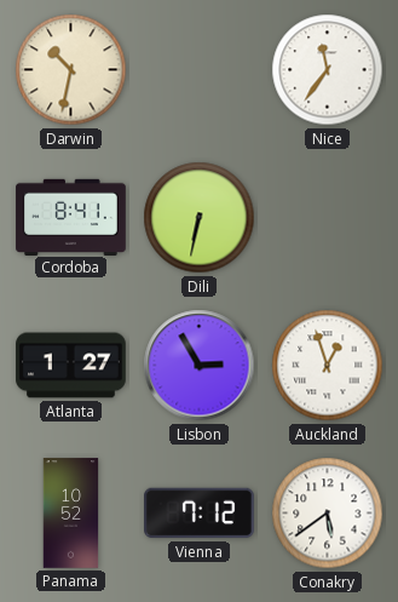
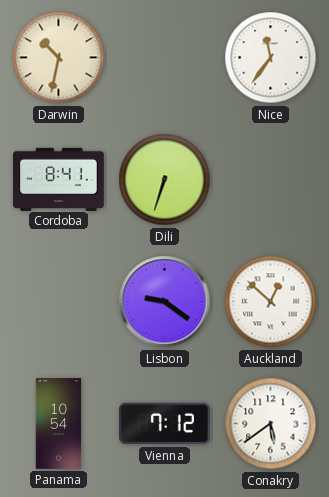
Dili: 6:32 -> 6:33
Atlanta: 1:27 -> none
Lisbon: 2:55 -> 9:21
Auckland: 12:57 -> 12:52
Panama: 10:52 -> 10:54
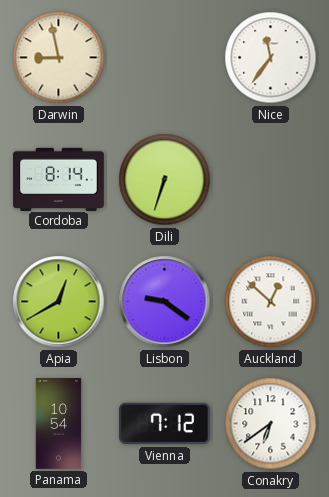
Darwin: 10:32 -> 8:58
Cordoba: 8:41 -> 8:14
Apia: none -> 12:40
Conakry: 5:39 -> 6:39
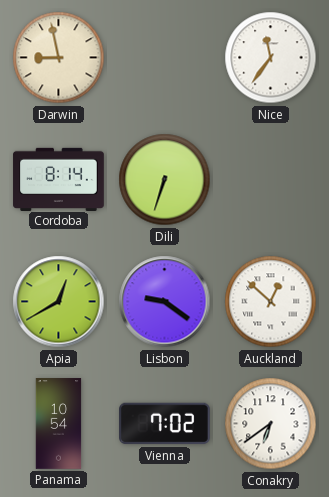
Vienna: 7:12 -> 7:02
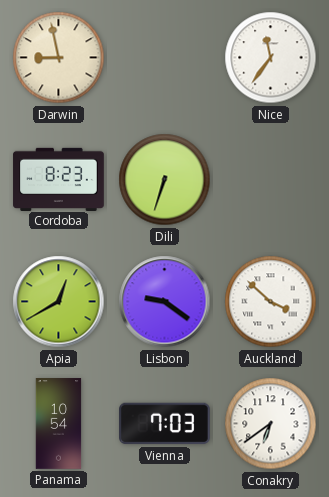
Cordoba: 8:14 -> 8:23
Auckland: 12:52 -> 3:52
Vienna: 7:02 -> 7:03
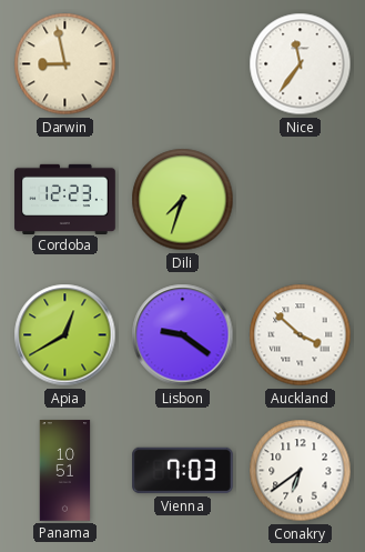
Cordoba: 8:23 -> 12:23
Dili: 6:33 -> 7:33
Panama: 10:54 -> 10:51
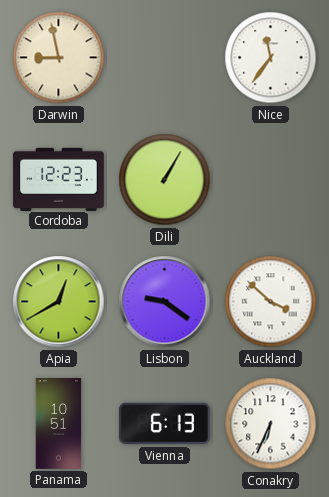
Dili: 7:33 -> 1:05
Vienna: 7:03 -> 6:13
Conakry: 6:39 -> 6:34
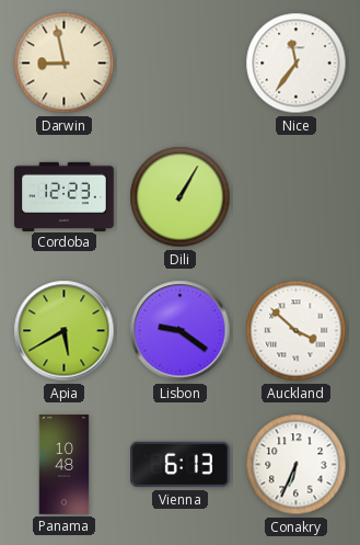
Apia: 12:40 -> 5:40
Panama: 10:51 -> 10:48
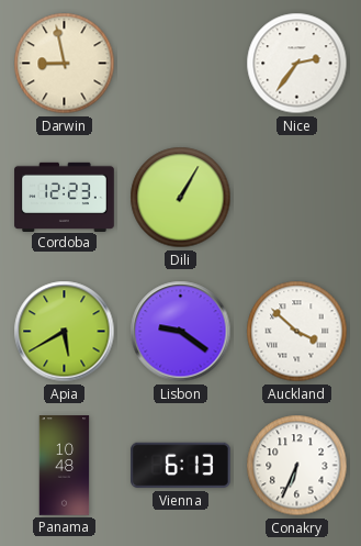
Nice: 11:36 -> 2:36
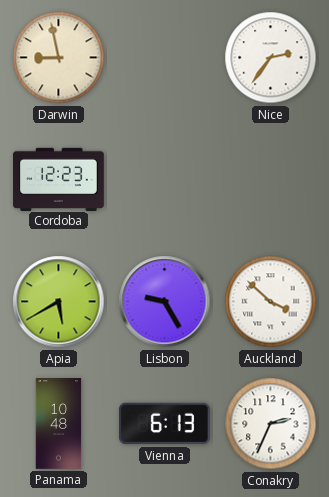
Dili: 1:05 -> none
Lisbon: 9:21 -> 9:25
Conakry: 6:34 -> 2:34
